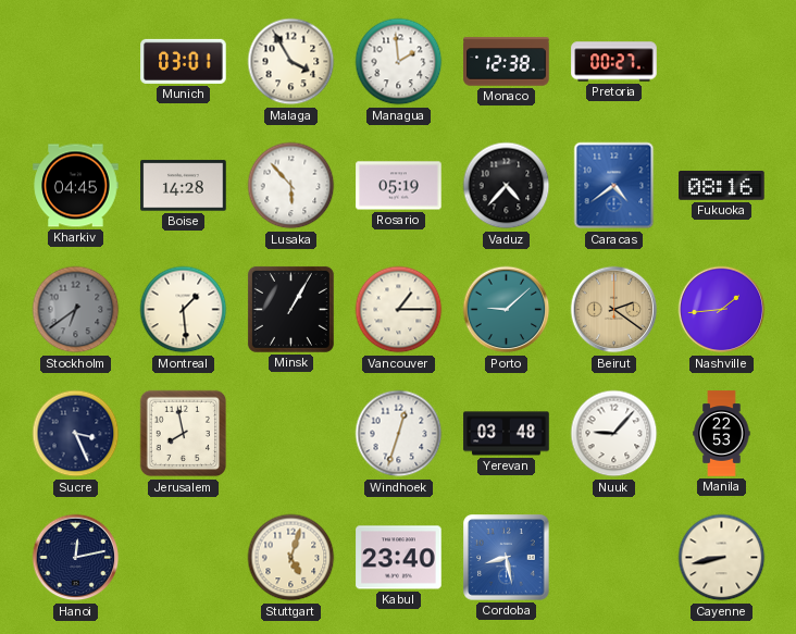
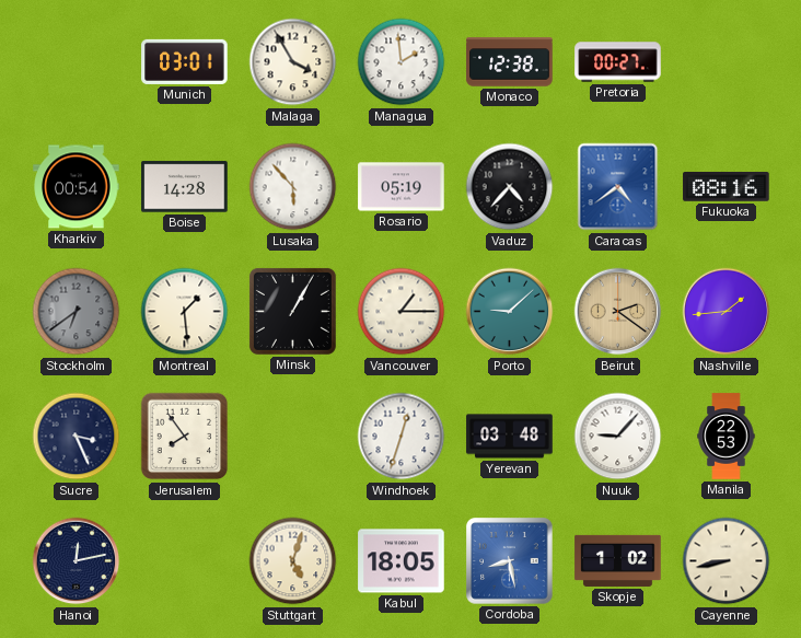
Kharkiv: 04:45 -> 00:54
Jerusalem: 7:58 -> 7:54
Kabul: 23:40 -> 18:05
Skopje: none -> 1:02
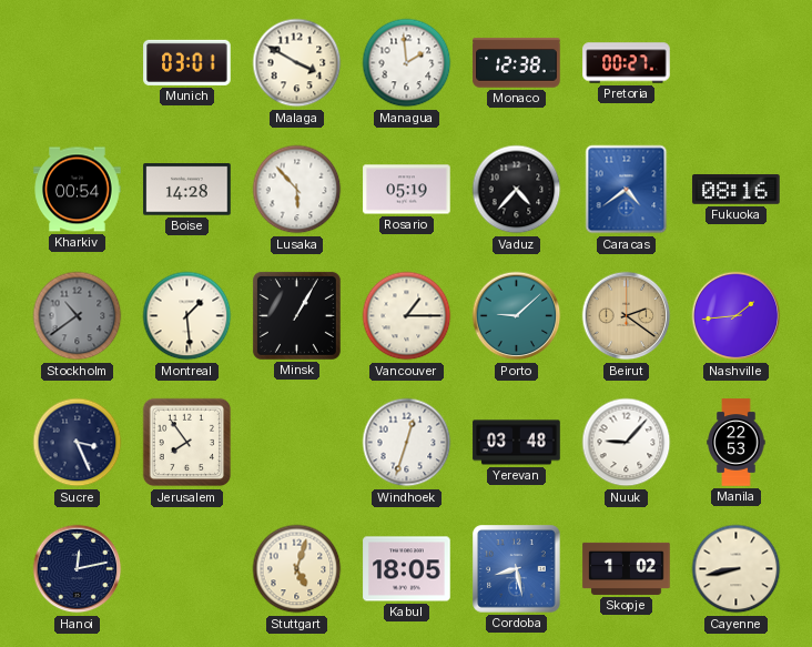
Malaga: 3:55 -> 3:50
Stockholm: 6:39 -> 10:39
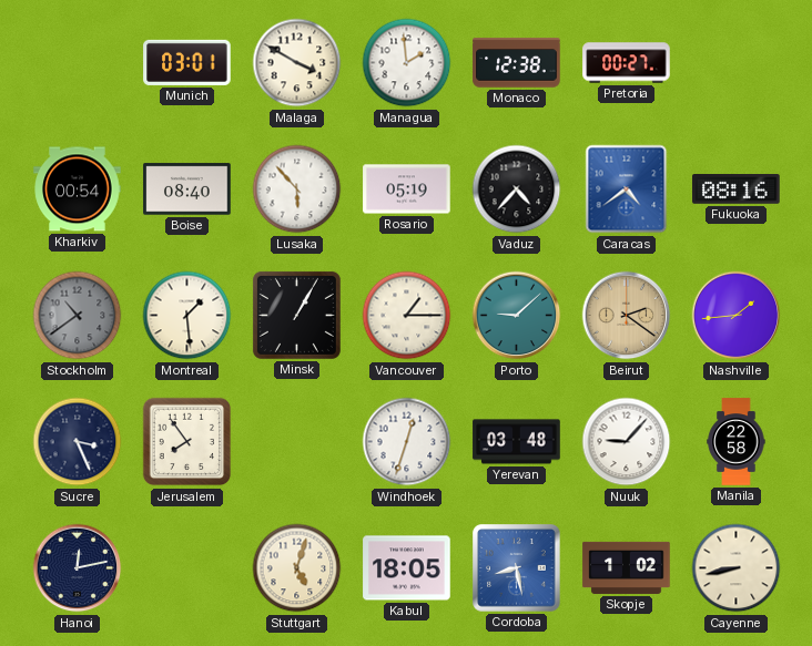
Boise: 14:28 -> 08:40
Manila: 22:53 -> 22:58
